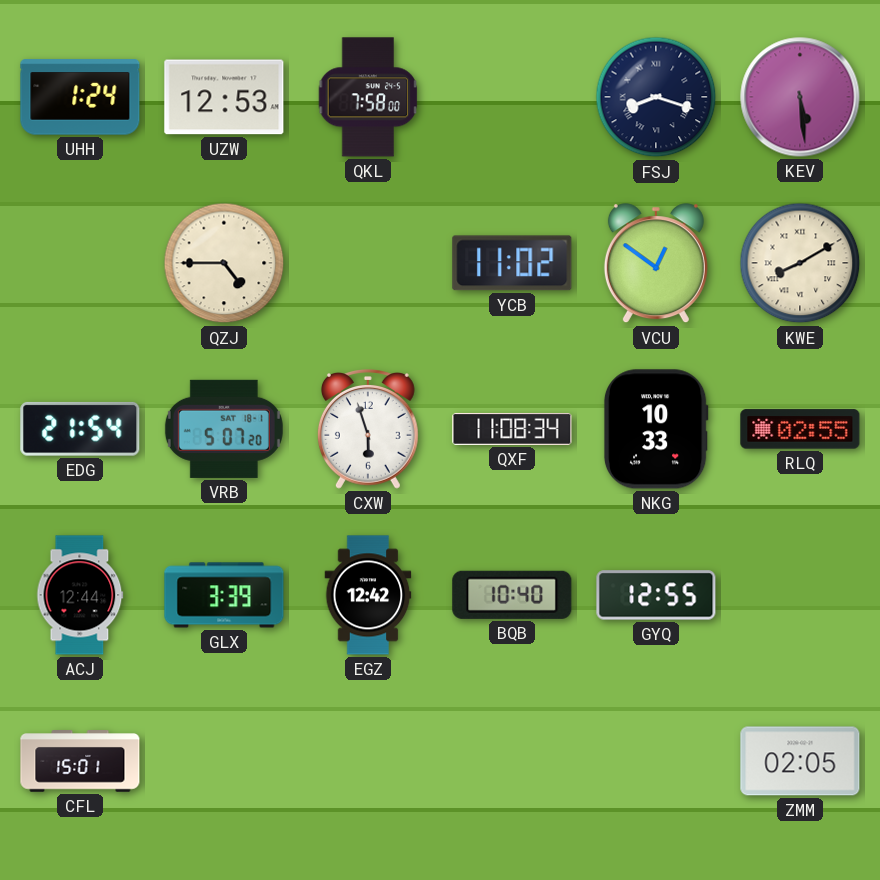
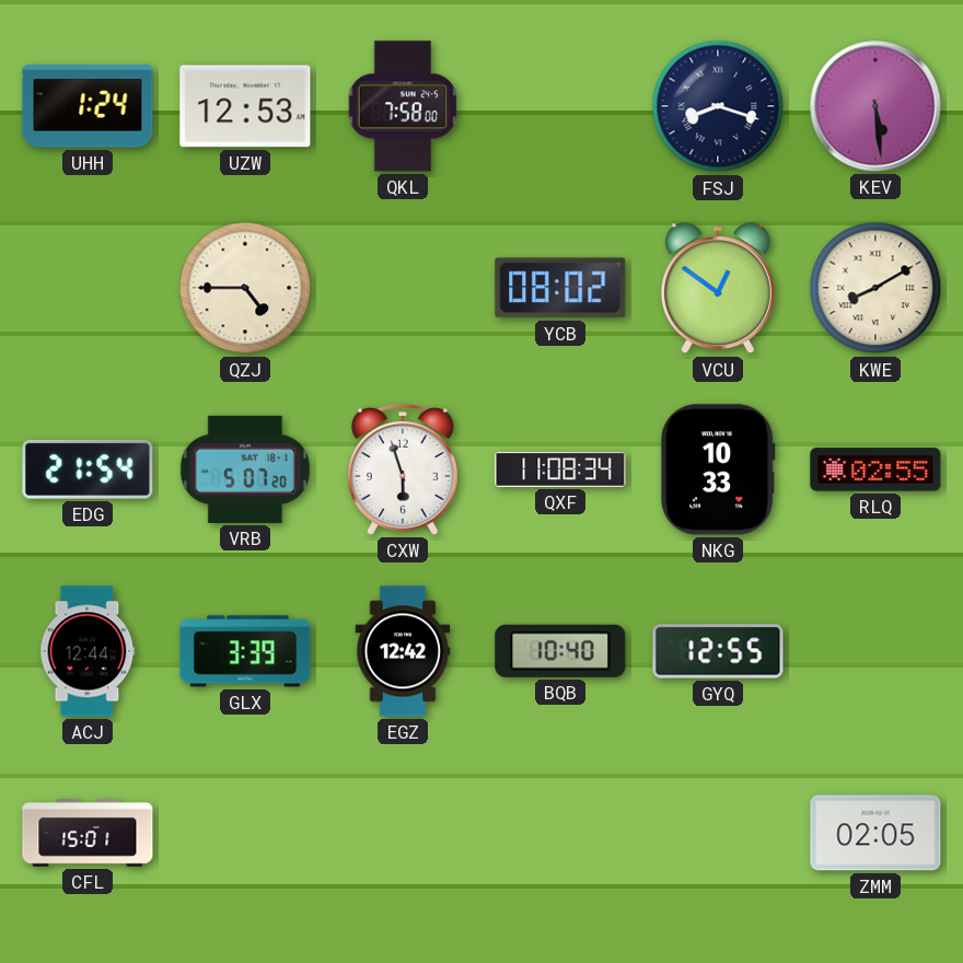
YCB: 11:02 -> 08:02
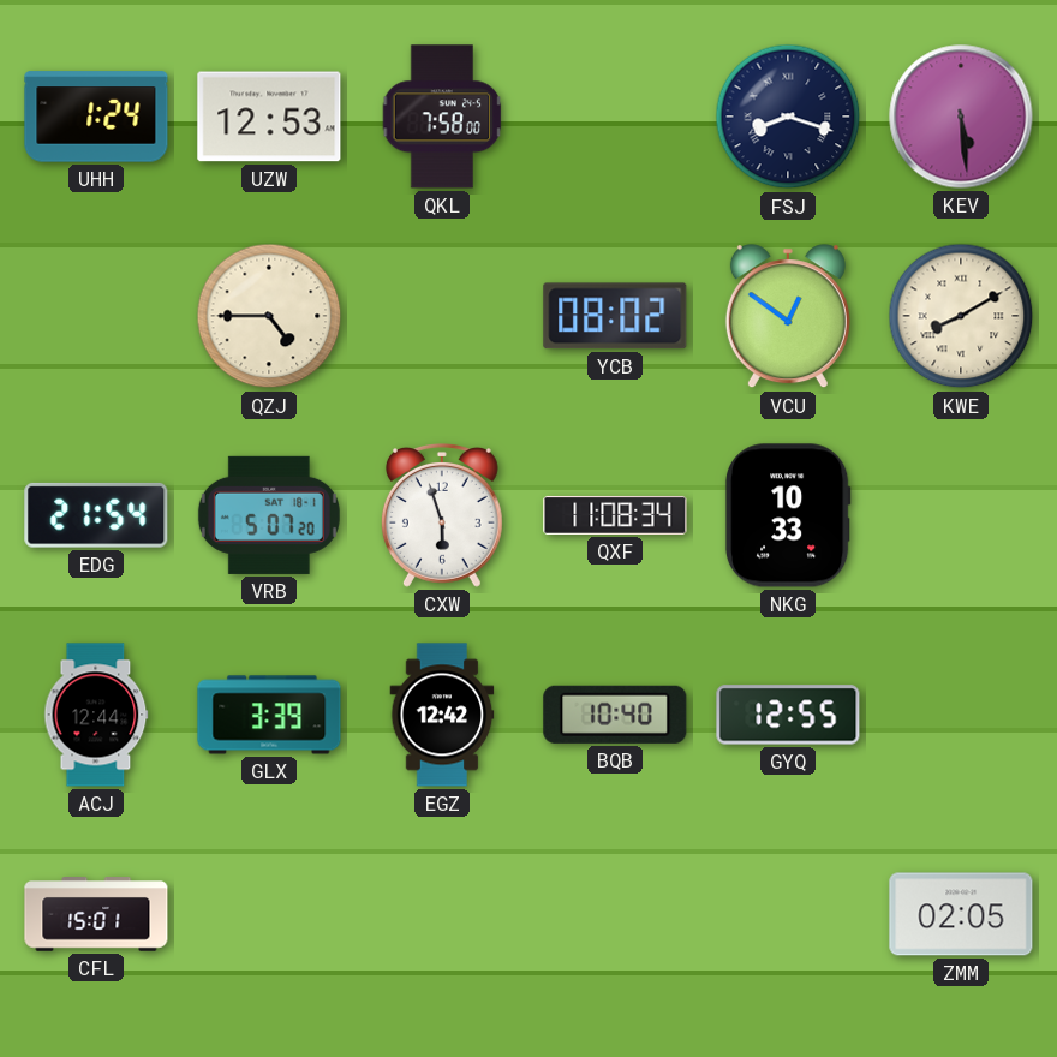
RLQ: 02:55 -> none
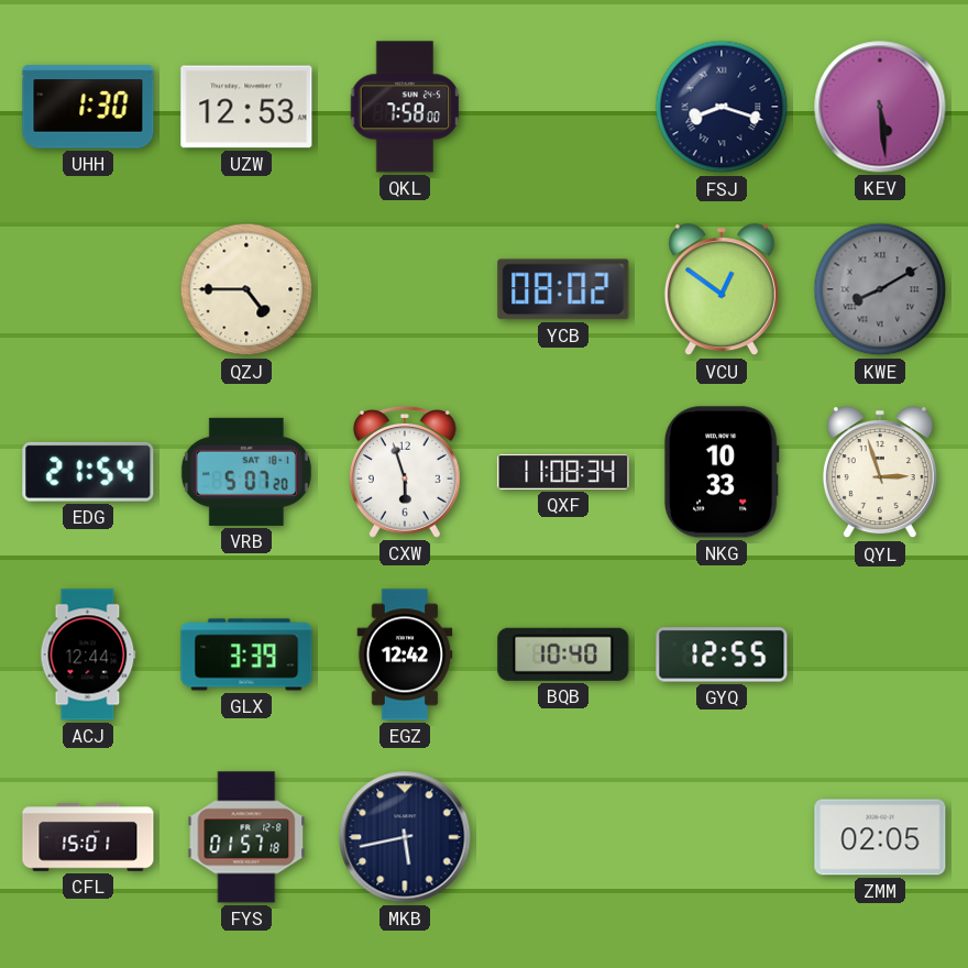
UHH: 1:24 -> 1:30
KWE dial: cream -> grey
QYL: none -> 2:57
FYS: none -> 01:57
MKB: none -> 5:43
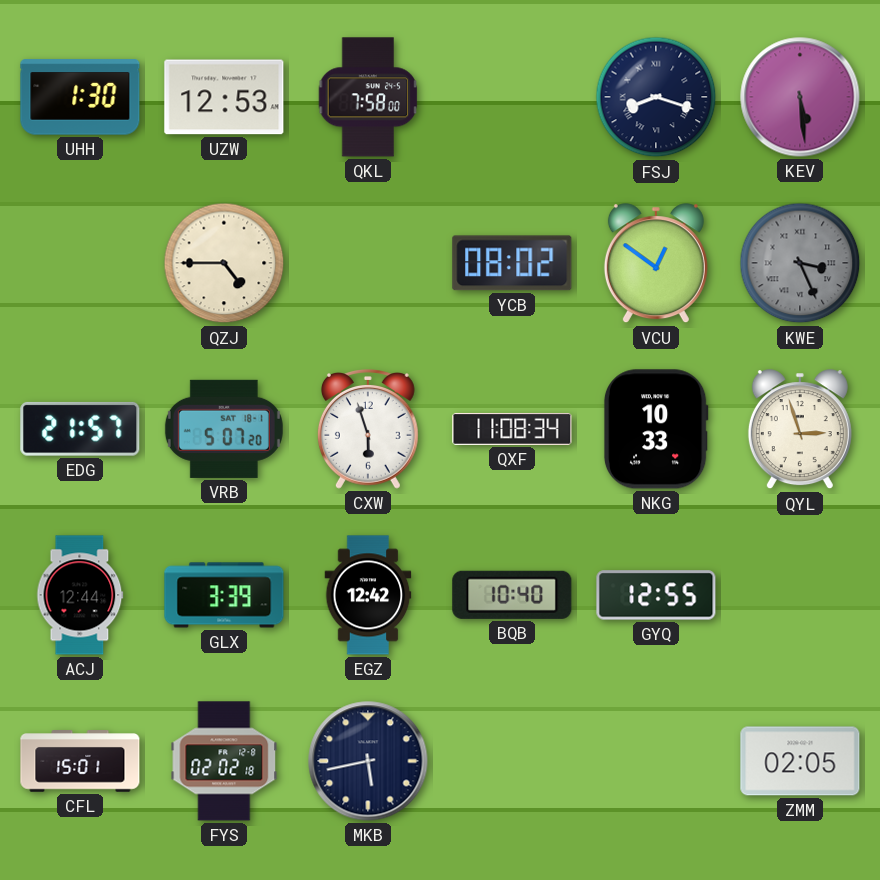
KWE: 8:10 -> 3:26
EDG: 21:54 -> 21:57
FYS: 01:57 -> 02:02
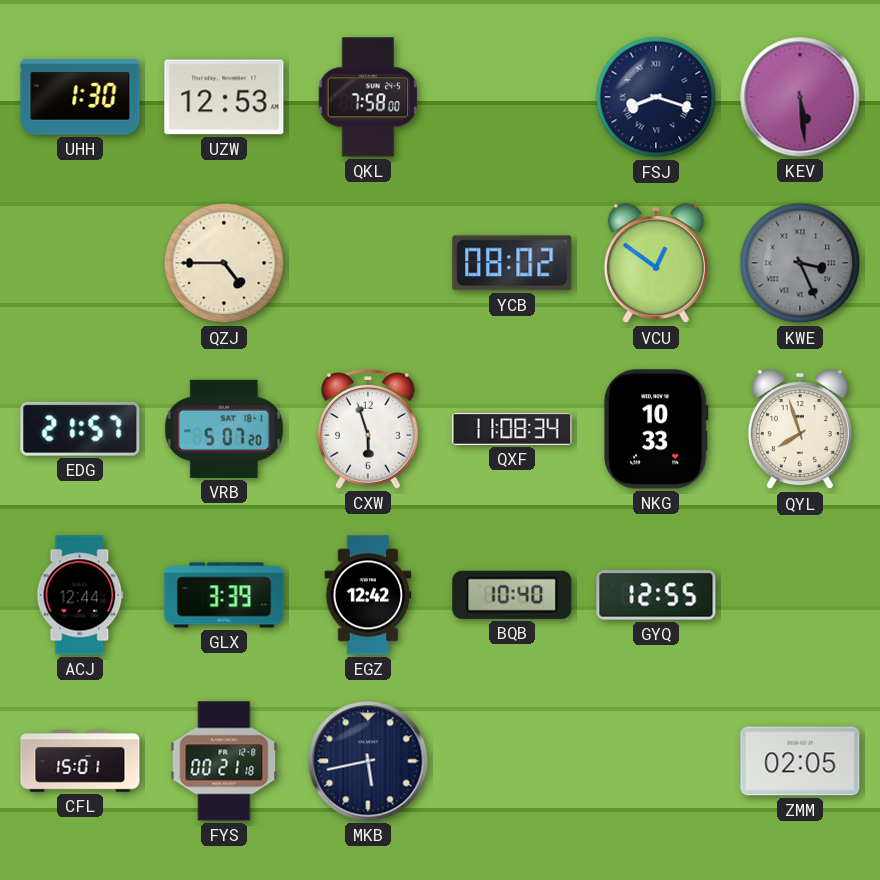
QYL: 2:57 -> 7:57
FYS: 02:02 -> 00:21
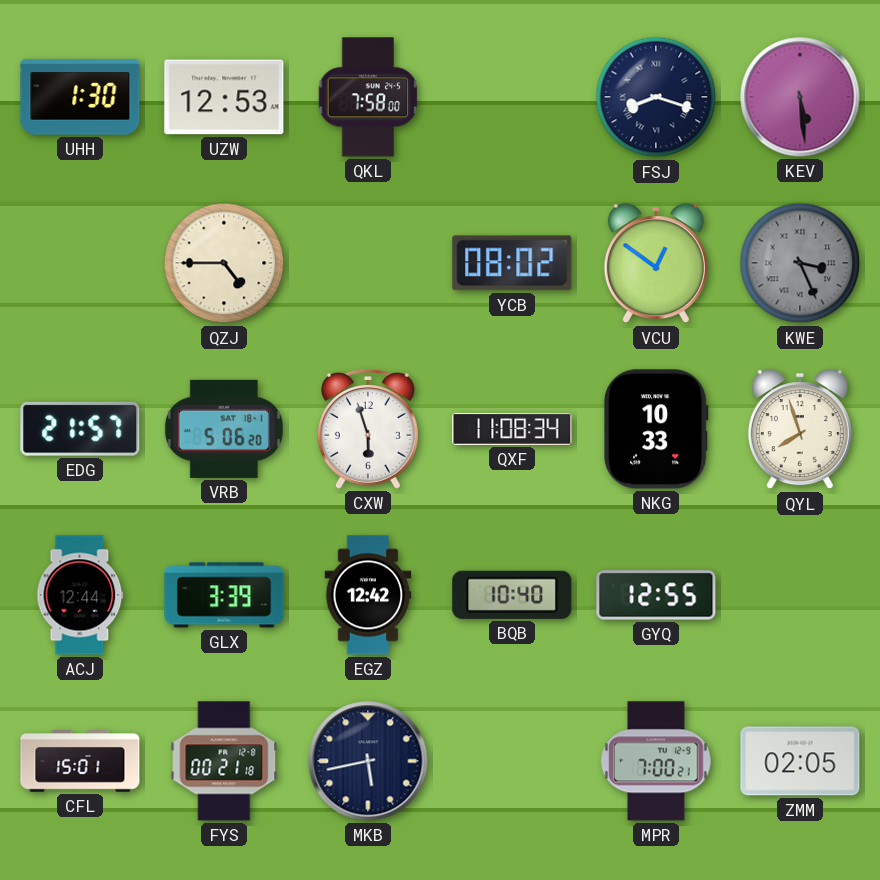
VRB: 5:07 -> 5:06
MPR: none -> 7:00
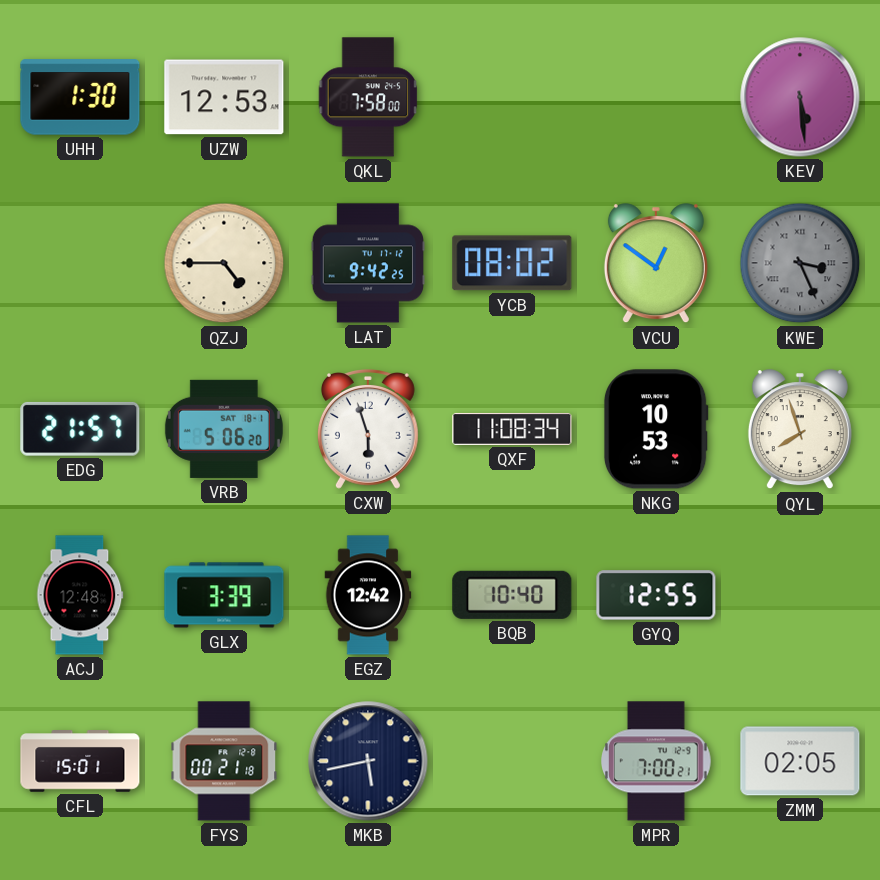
FSJ: 8:18 -> none
LAT: none -> 9:42
NKG: 10:33 -> 10:53
ACJ: 12:44 -> 12:48
